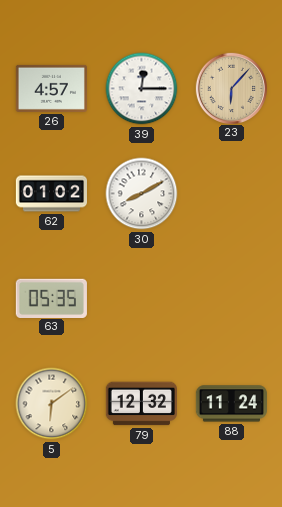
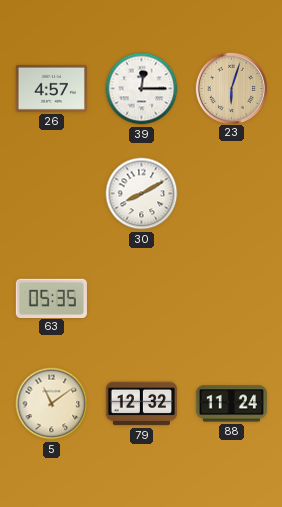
23: 6:07 -> 6:03
62: 01:02 -> none
5: 6:09 -> 11:09
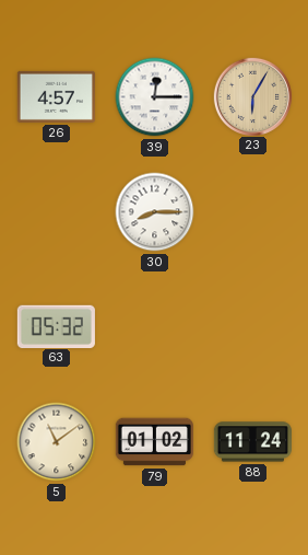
23: 6:03 -> 6:05
30: 8:10 -> 8:15
63: 05:35 -> 05:32
79: 12:32 -> 01:02
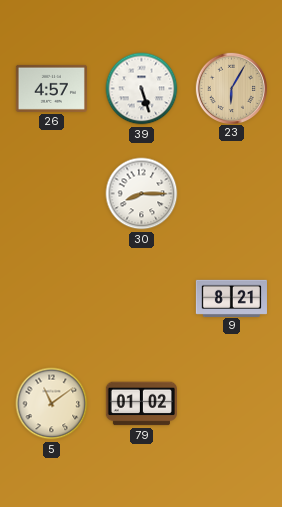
39: 12:15 -> 5:27
63: 05:32 -> none
9: none -> 8:21
88: 11:24 -> none
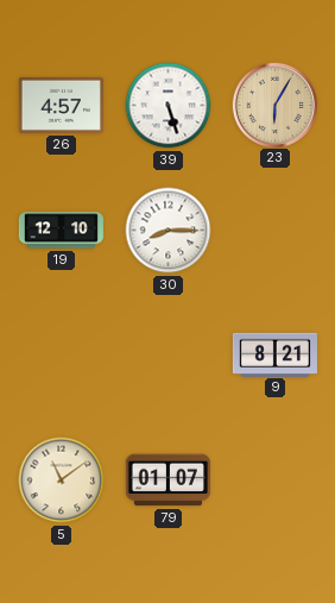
19: none -> 12:10
79: 01:02 -> 01:07
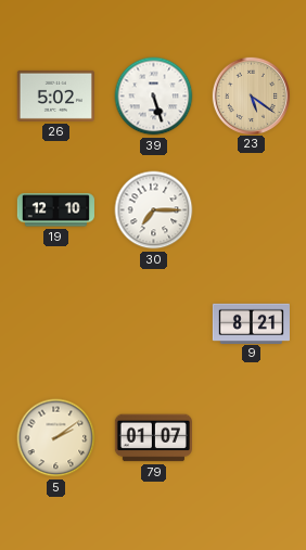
26: 4:57 -> 5:02
23: 6:05 -> 5:21
30: 8:15 -> 7:15
5: 11:09 -> 2:09
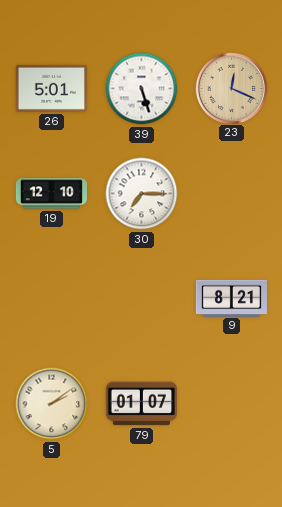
26: 5:02 -> 5:01
23: 5:21 -> 12:19
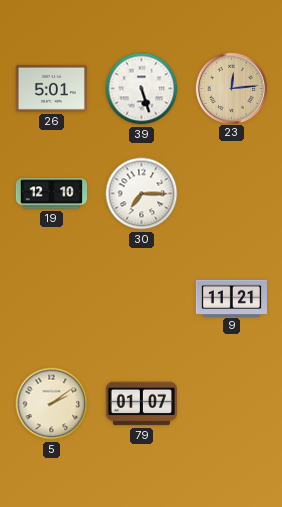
23: 12:19 -> 12:14
9: 8:21 -> 11:21
